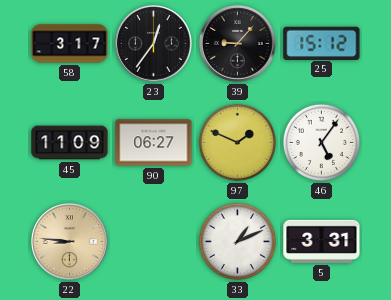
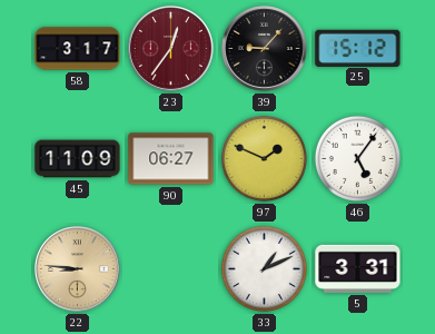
23 dial: black -> burgundy
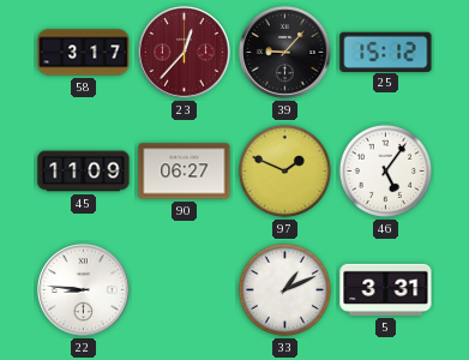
23: 12:36 -> 12:37
22 dial: champagne -> white
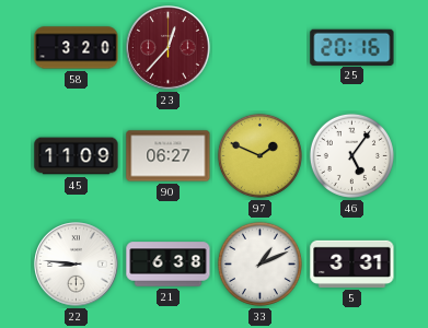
58: 3:17 -> 3:20
39: 9:07 -> none
25: 15:12 -> 20:16
21: none -> 6:38
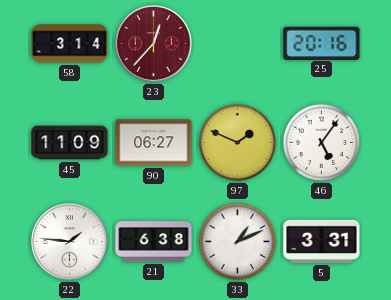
58: 3:20 -> 3:14
22: 8:46 -> 1:46
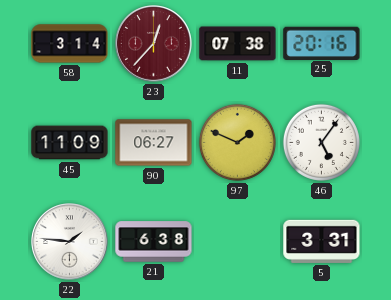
11: none -> 07:38
33: 1:11 -> none
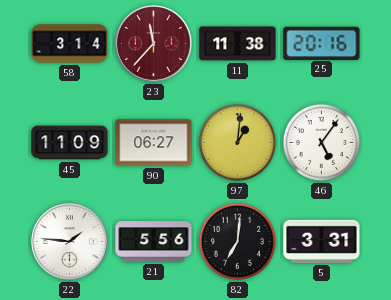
23: 12:37 -> 11:37
11: 07:38 -> 11:38
97: 1:49 -> 1:01
21: 6:38 -> 5:56
82: none -> 7:01
